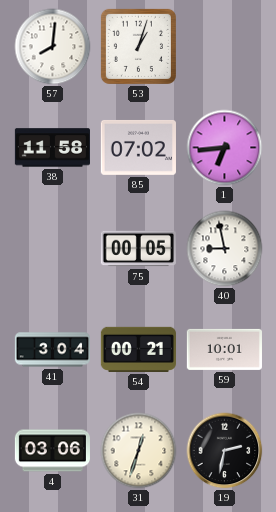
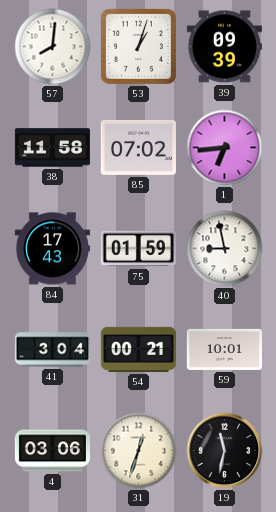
39: none -> 09:39
84: none -> 17:43
75: 00:05 -> 01:59
19: 2:32 -> 11:32
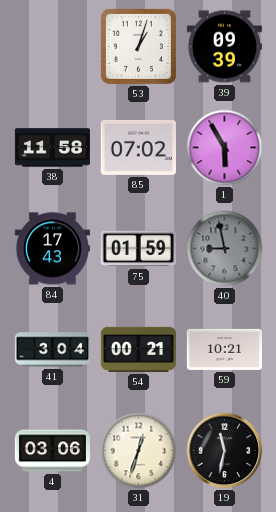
57: 8:01 -> none
1: 6:44 -> 5:55
40 dial: white -> grey
59: 10:01 -> 10:21
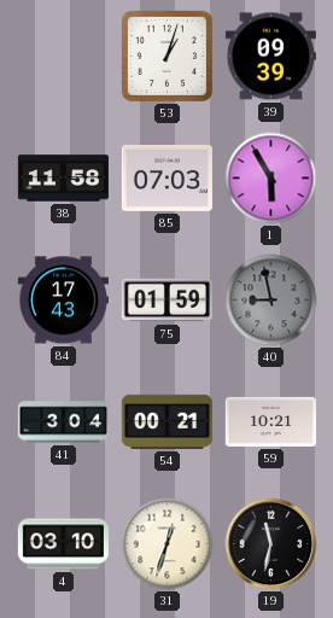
85: 07:02 -> 07:03
4: 03:06 -> 03:10
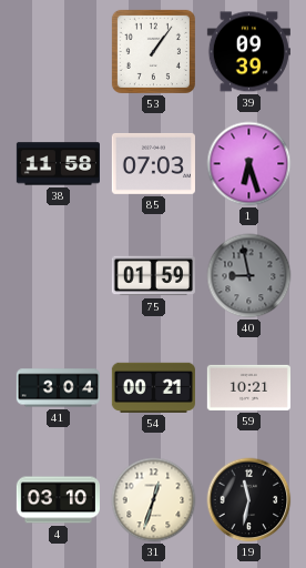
53: 1:03 -> 1:06
1: 5:55 -> 6:27
84: 17:43 -> none
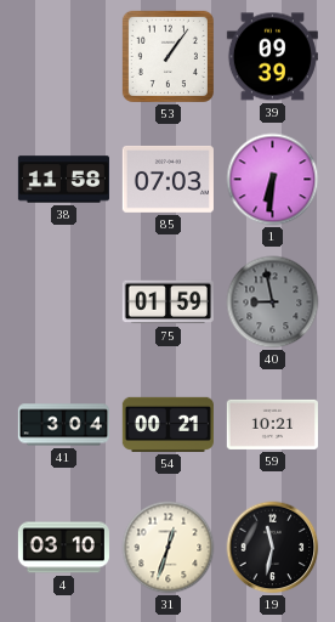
1: 6:27 -> 6:31
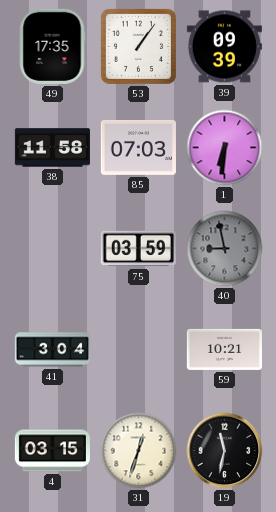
49: none -> 17:35
75: 01:59 -> 03:59
54: 00:21 -> none
4: 03:10 -> 03:15
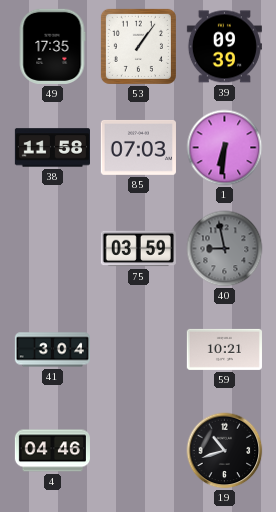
4: 03:15 -> 04:46
31: 12:33 -> none
19: 11:32 -> 10:42
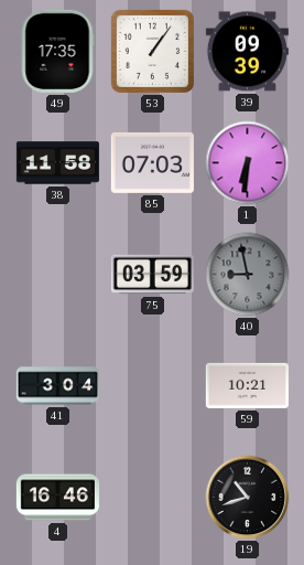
4: 04:46 -> 16:46
